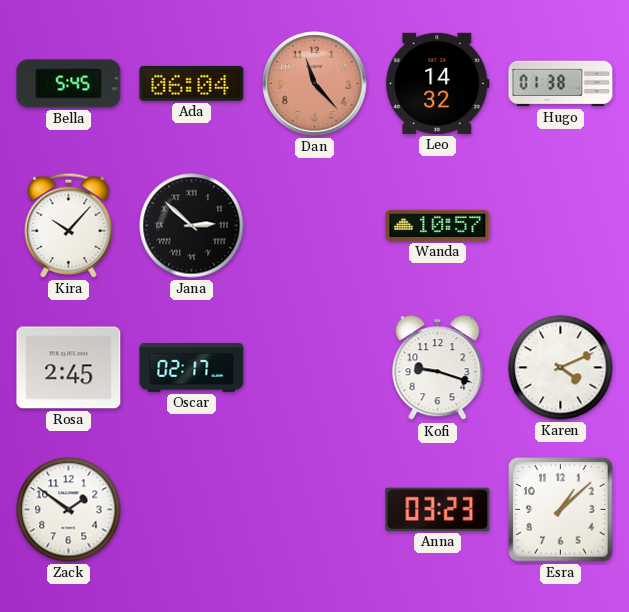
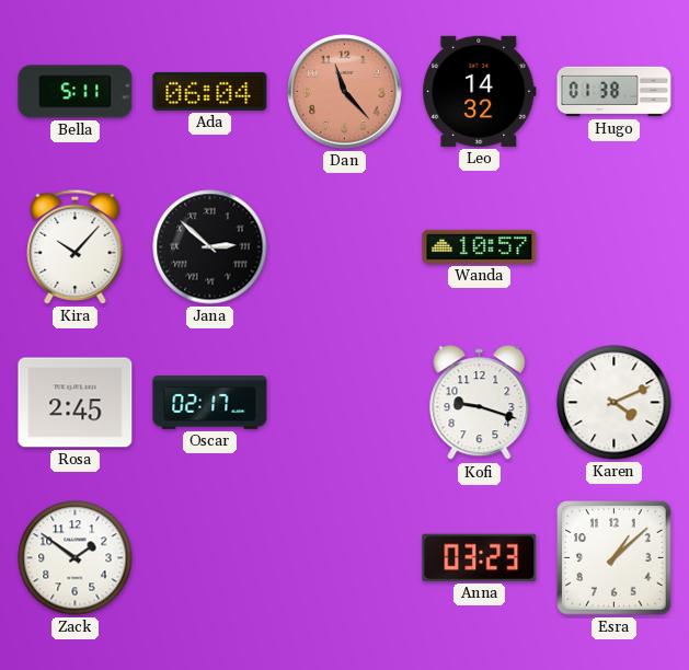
Bella: 5:45 -> 5:11
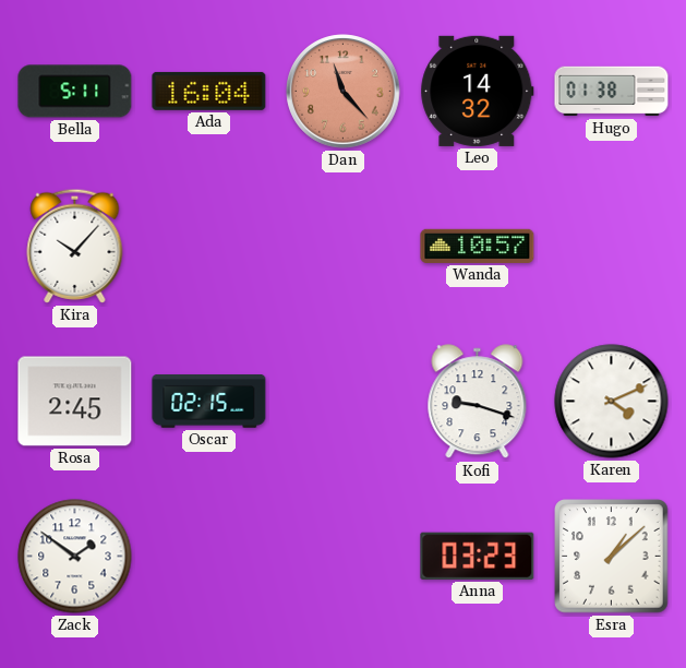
Ada: 06:04 -> 16:04
Jana: 2:52 -> none
Oscar: 02:17 -> 02:15
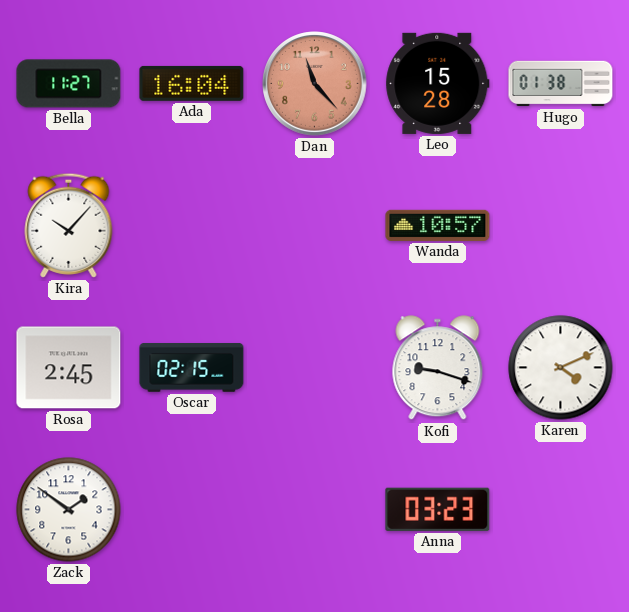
Bella: 5:11 -> 11:27
Leo: 14:32 -> 15:28
Esra: 1:08 -> none
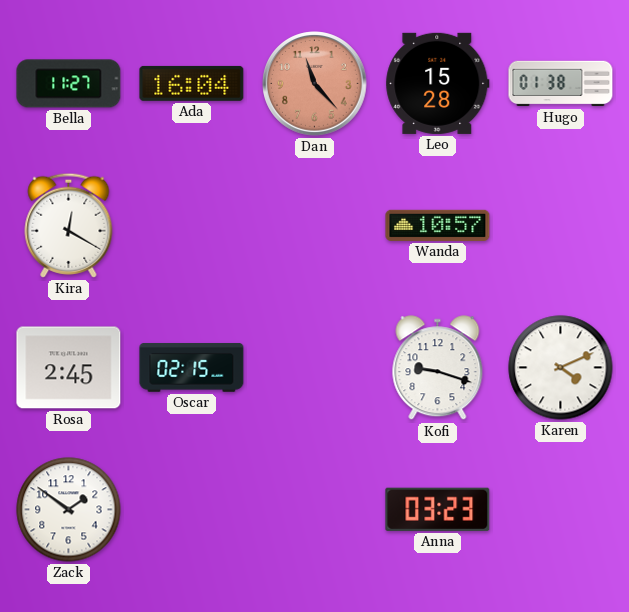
Kira: 10:07 -> 12:20
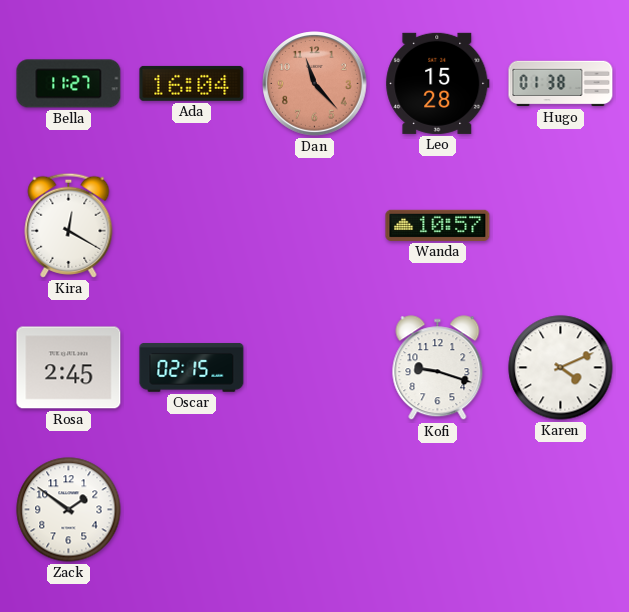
Anna: 03:23 -> none
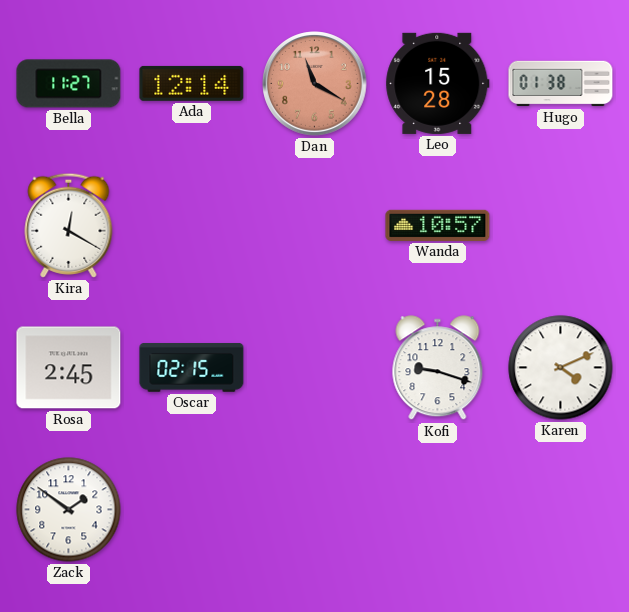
Ada: 16:04 -> 12:14
Dan: 11:23 -> 11:20
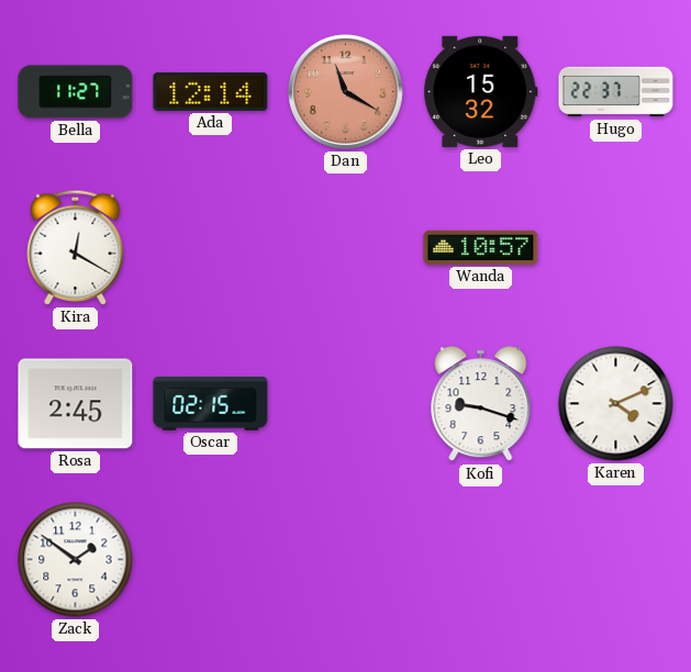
Leo: 15:28 -> 15:32
Hugo: 01:38 -> 22:37
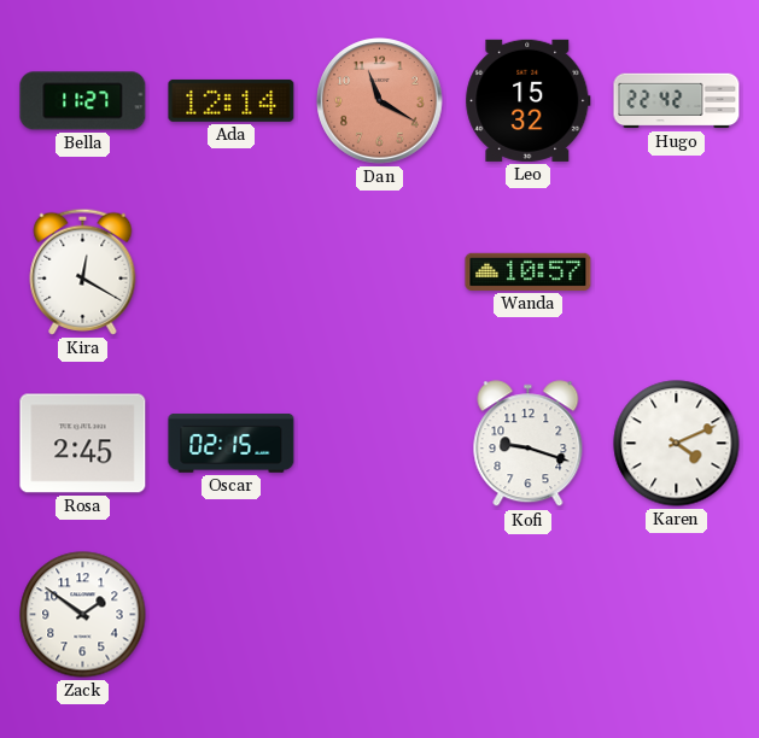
Hugo: 22:37 -> 22:42
